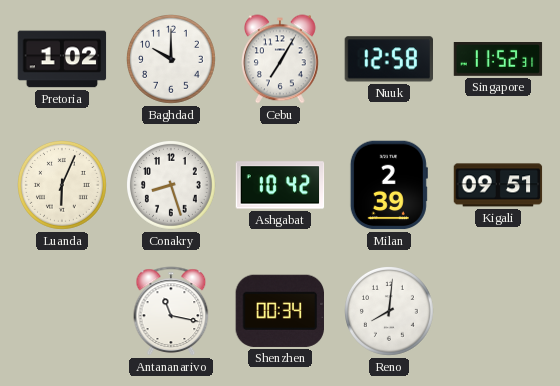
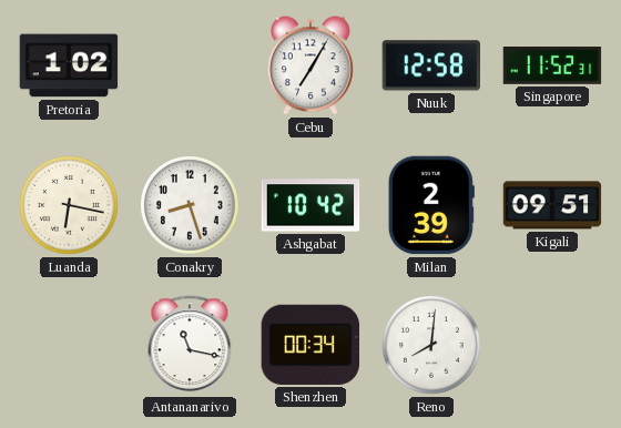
Baghdad: 10:00 -> none
Luanda: 6:04 -> 6:17
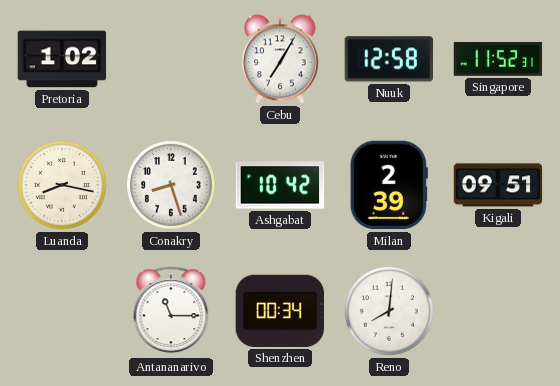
Luanda: 6:17 -> 8:17
Antananarivo: 11:17 -> 11:15
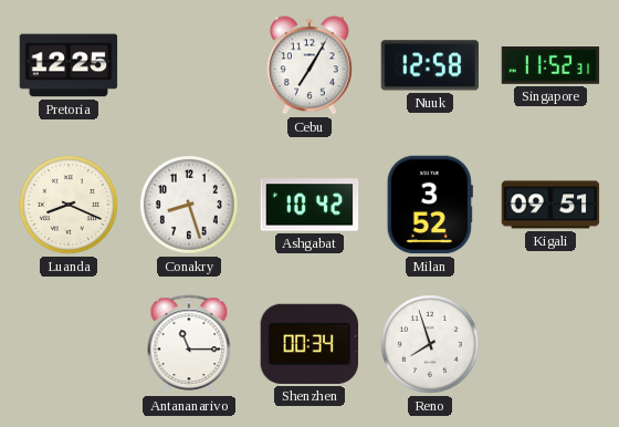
Pretoria: 1:02 -> 12:25
Luanda: 8:17 -> 8:19
Milan: 2:39 -> 3:52
Reno: 8:01 -> 7:57
